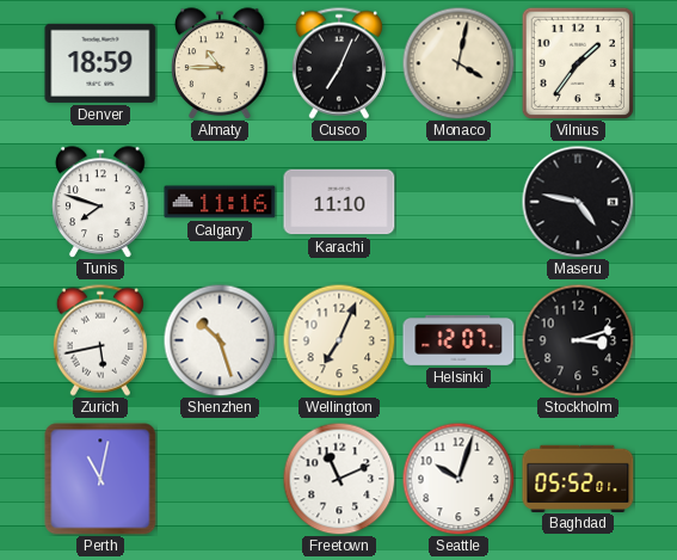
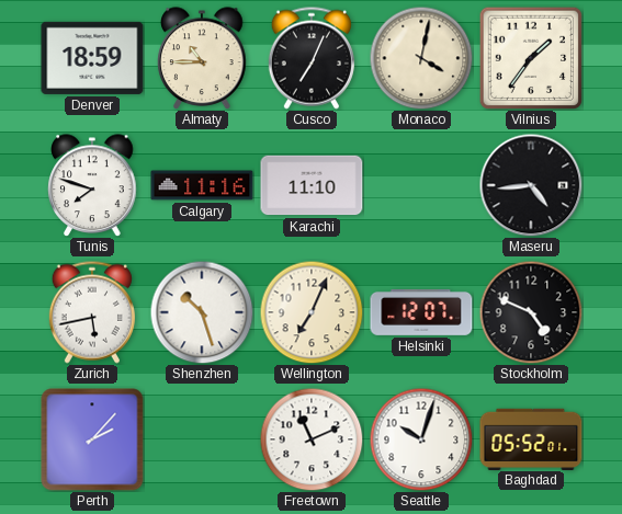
Maseru: 4:47 -> 4:44
Stockholm: 3:12 -> 4:49
Perth: 11:02 -> 2:07
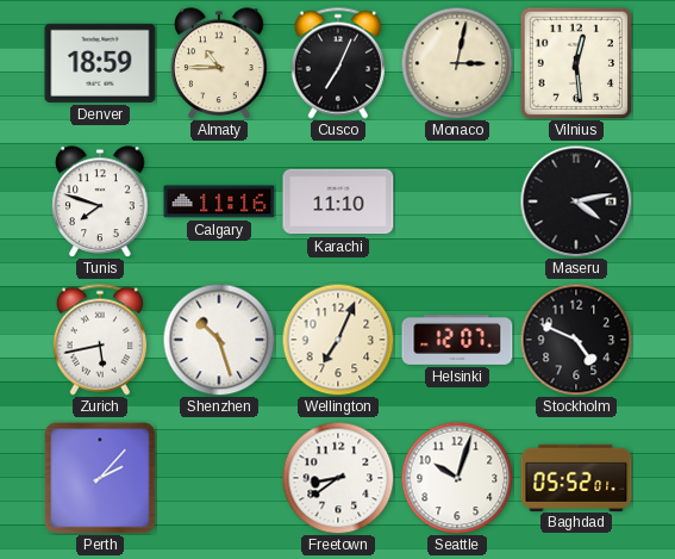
Monaco: 4:02 -> 3:02
Vilnius: 1:36 -> 12:29
Maseru: 4:44 -> 4:13
Freetown: 11:11 -> 8:39
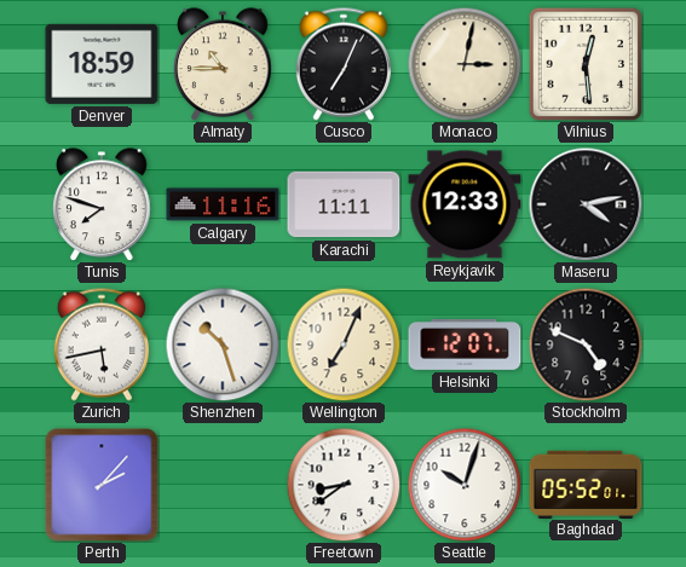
Karachi: 11:10 -> 11:11
Reykjavik: none -> 12:33
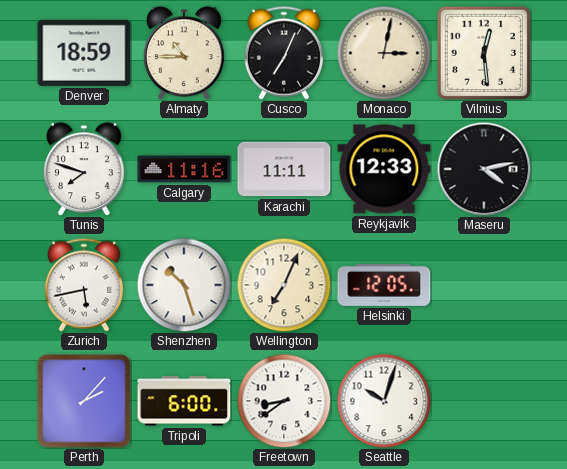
Helsinki: 12:07 -> 12:05
Stockholm: 4:49 -> none
Tripoli: none -> 6:00
Baghdad: 05:52 -> none
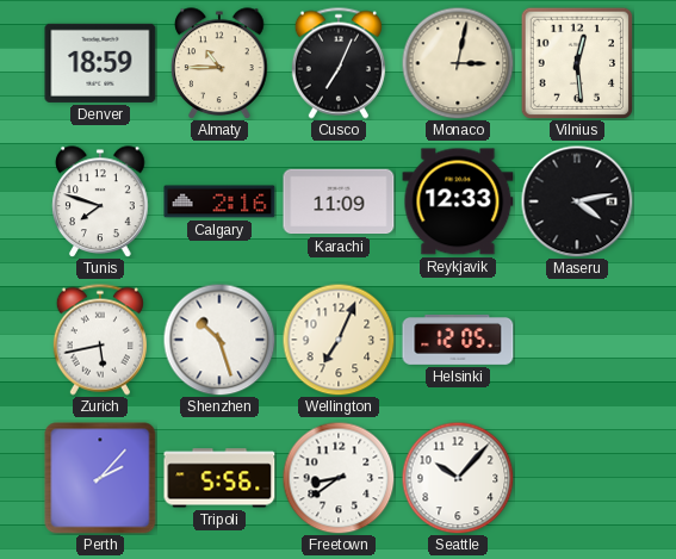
Calgary: 11:16 -> 2:16
Karachi: 11:11 -> 11:09
Tripoli: 6:00 -> 5:56
Seattle: 10:03 -> 10:07
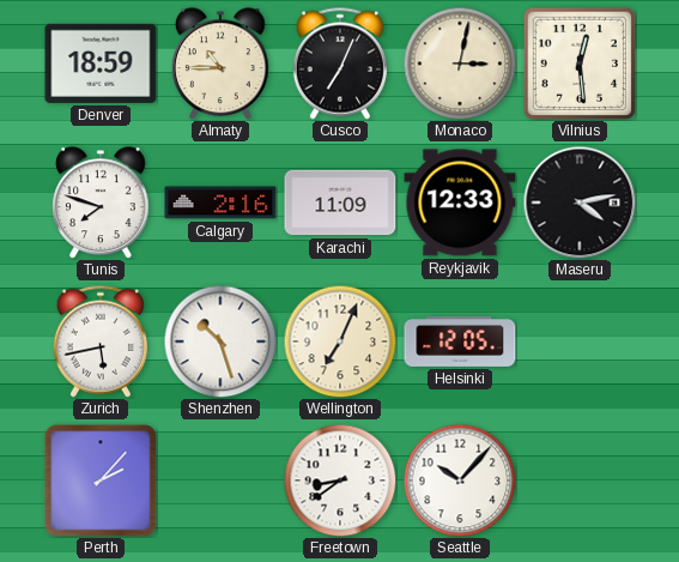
Tripoli: 5:56 -> none
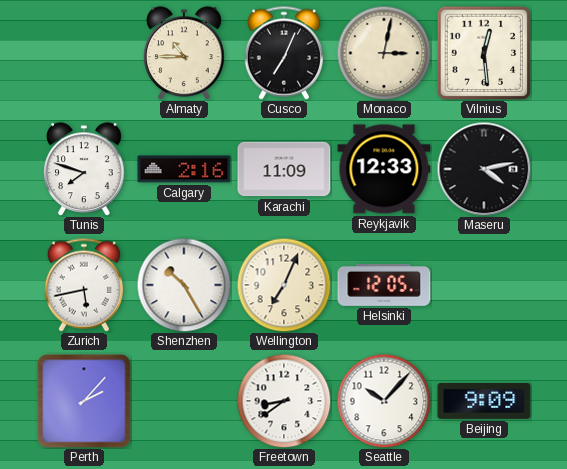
Denver: 18:59 -> none
Shenzhen: 10:27 -> 10:25
Beijing: none -> 9:09
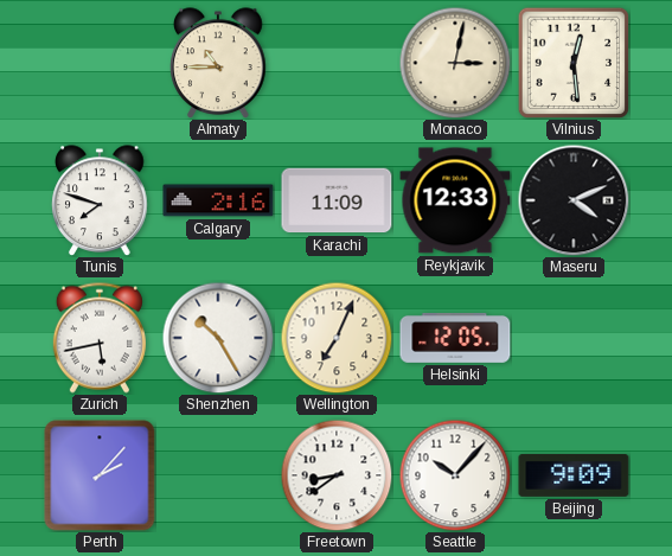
Cusco: 7:04 -> none
Maseru: 4:13 -> 4:11
